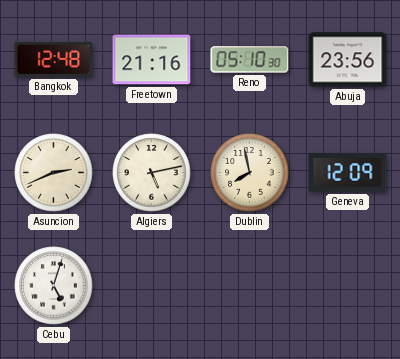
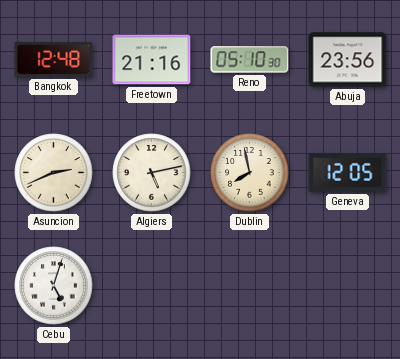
Geneva: 12:09 -> 12:05
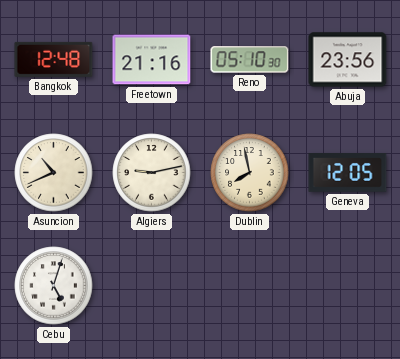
Asuncion: 2:41 -> 10:41
Algiers: 5:13 -> 9:13
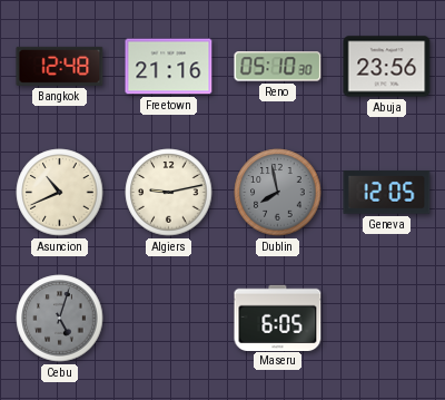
Dublin dial: cream -> grey
Cebu dial: white -> grey
Maseru: none -> 6:05
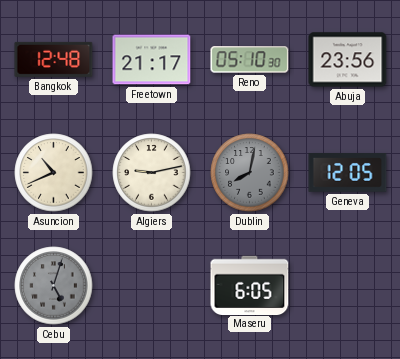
Freetown: 21:16 -> 21:17
Dublin: 7:58 -> 8:02
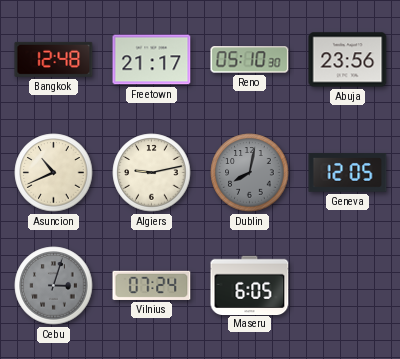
Cebu: 5:03 -> 3:03
Vilnius: none -> 07:24
